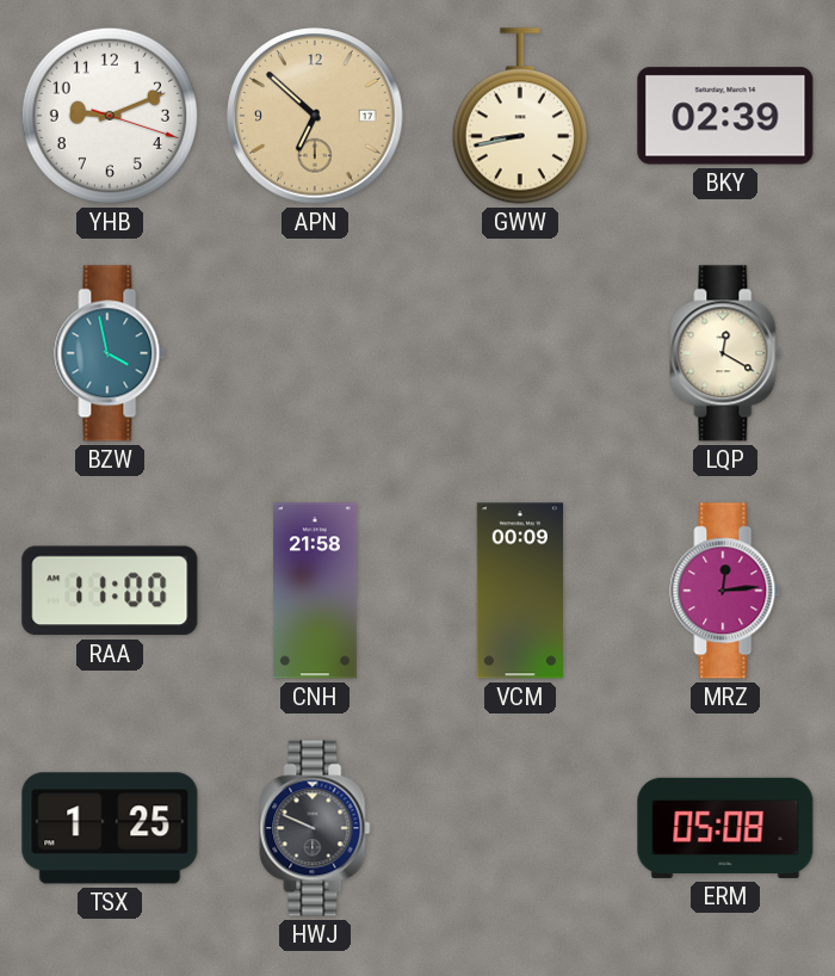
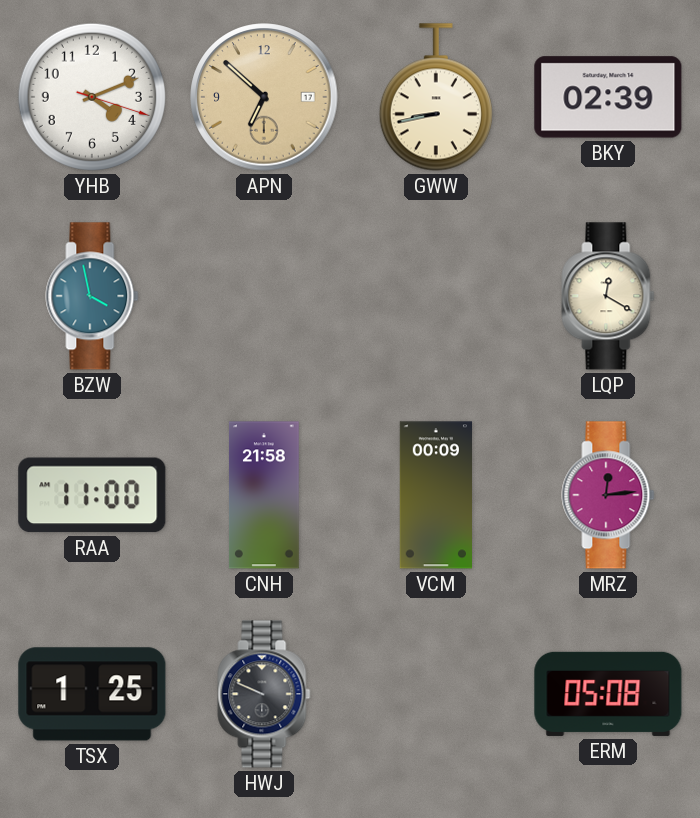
YHB: 9:11 -> 4:11
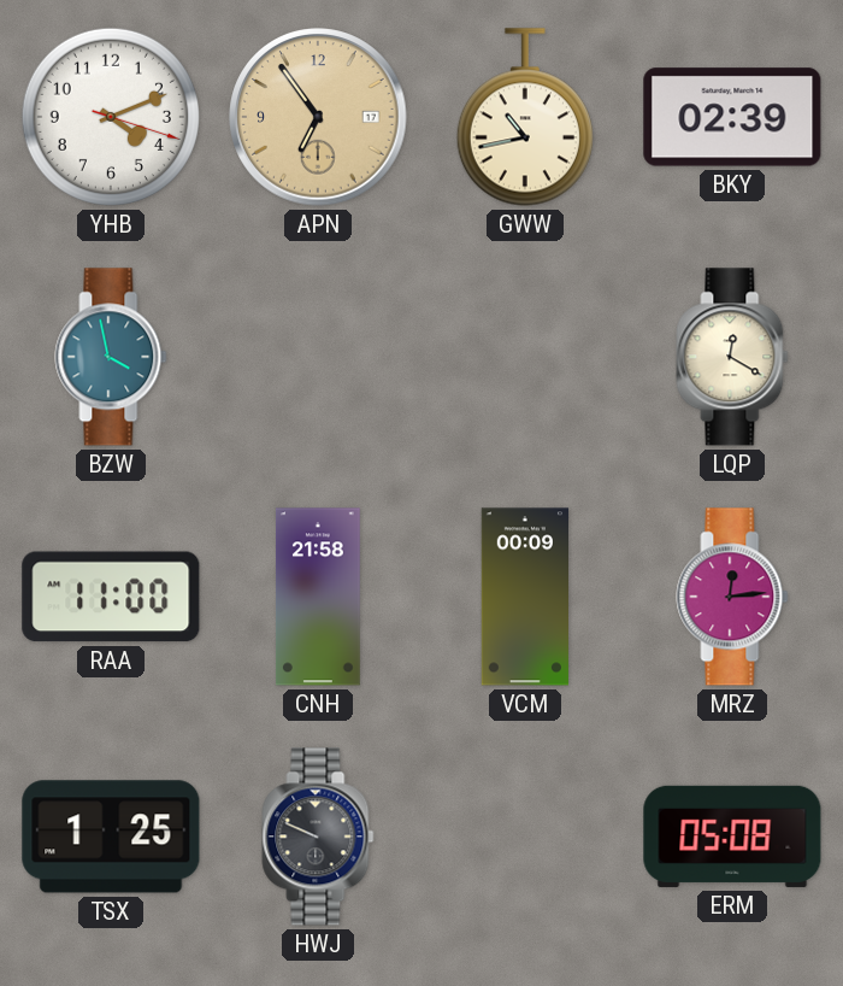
APN: 6:52 -> 6:54
GWW: 8:43 -> 10:43
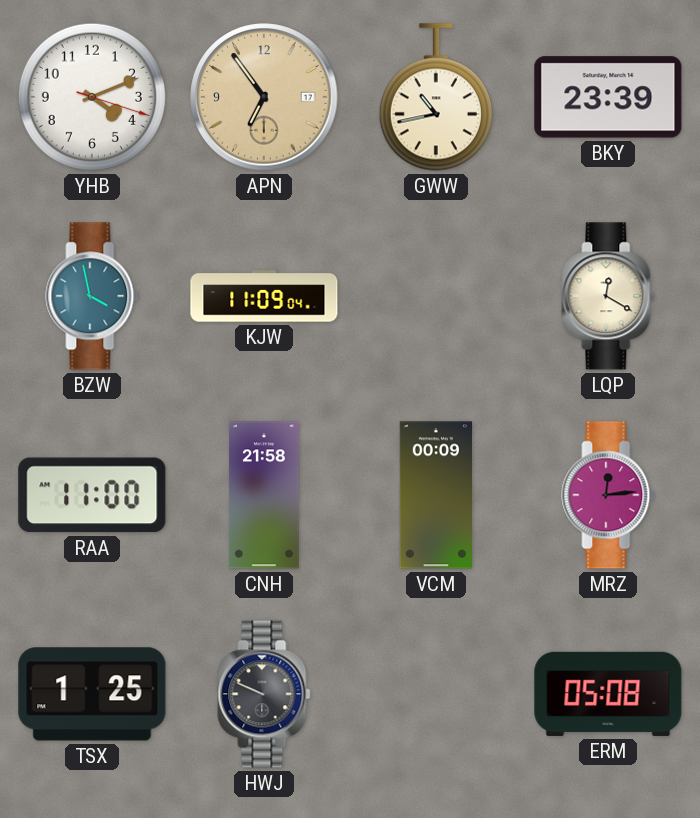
BKY: 02:39 -> 23:39
KJW: none -> 11:09
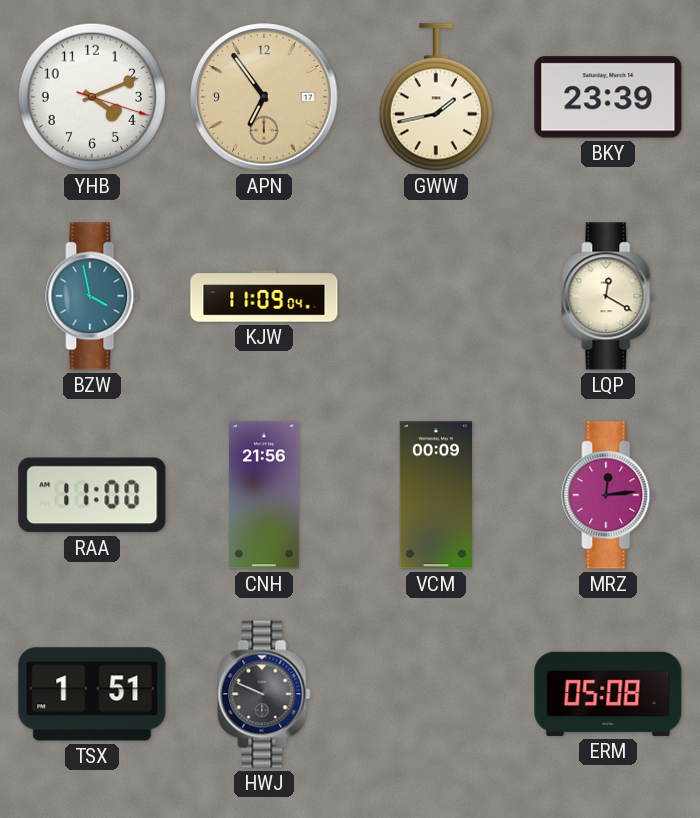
GWW: 10:43 -> 1:43
CNH: 21:58 -> 21:56
TSX: 1:25 -> 1:51
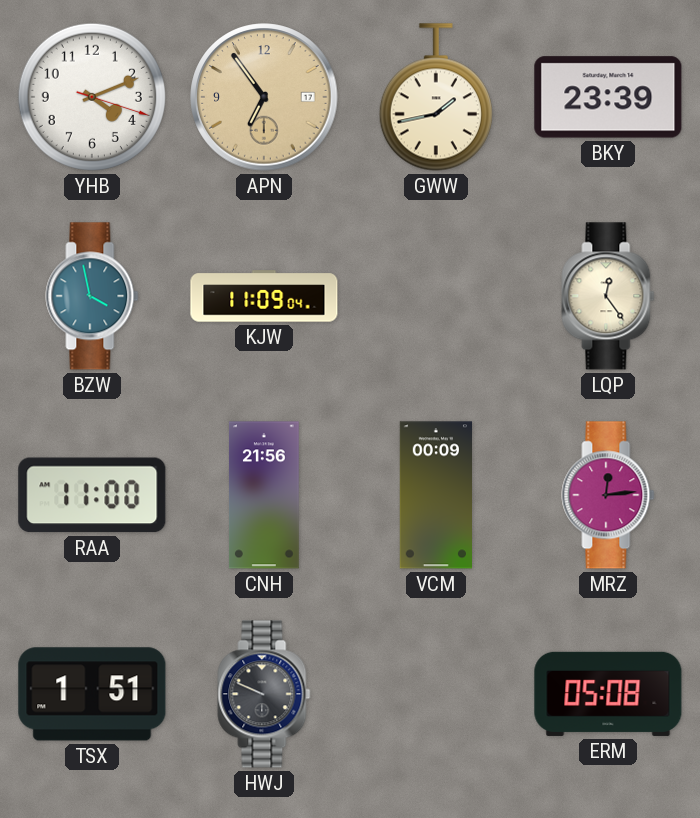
LQP: 12:20 -> 12:24
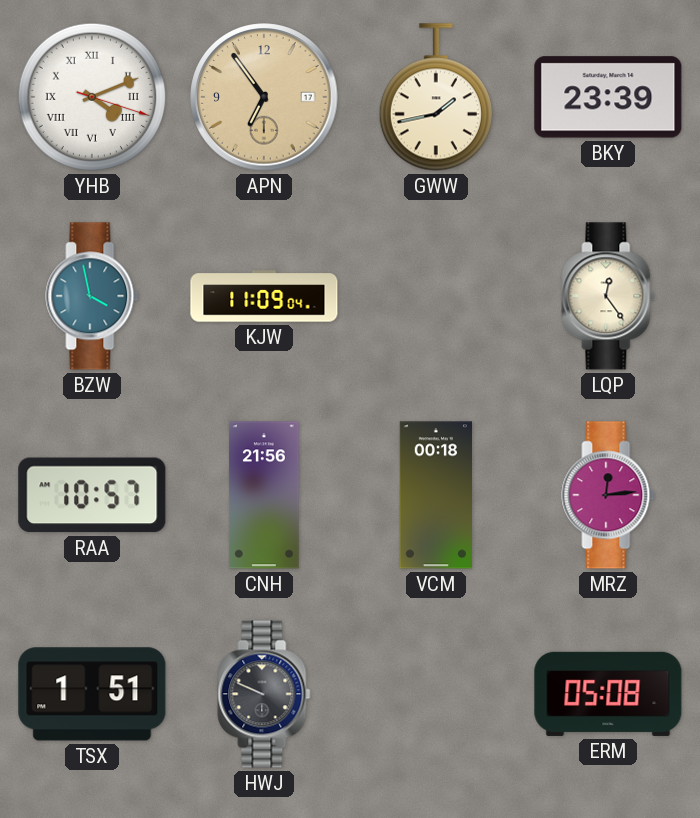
YHB numerals: Arabic -> Roman
RAA: 11:00 -> 10:57
VCM: 00:09 -> 00:18
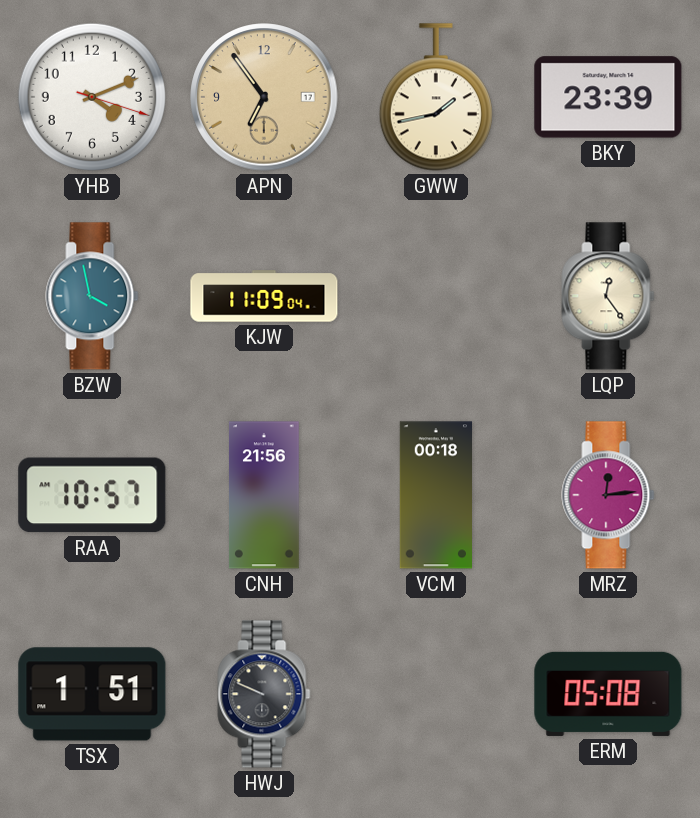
YHB numerals: Roman -> Arabic
